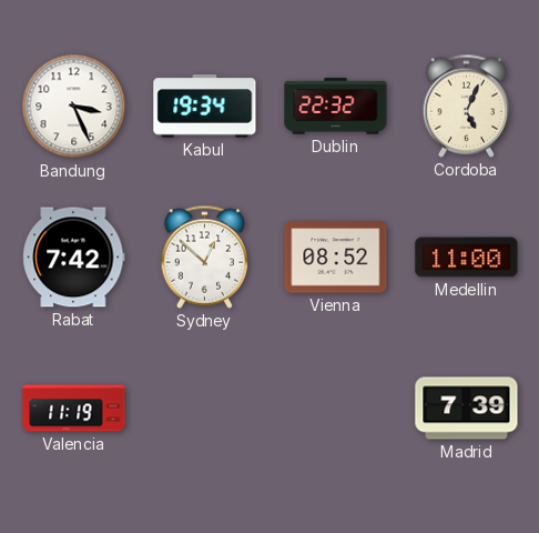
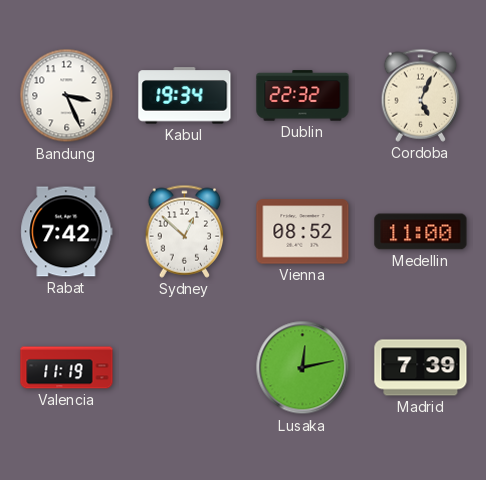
Lusaka: none -> 12:13
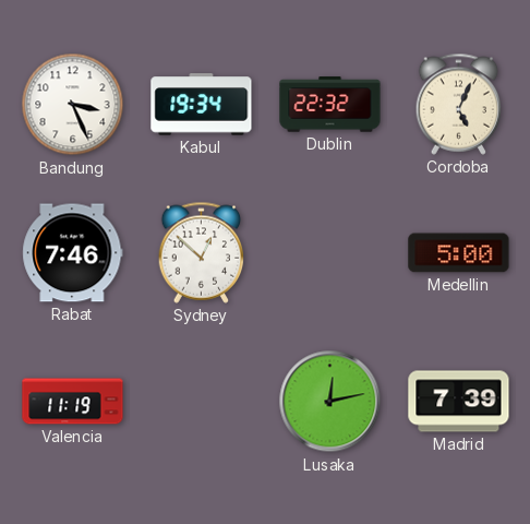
Rabat: 7:42 -> 7:46
Vienna: 08:52 -> none
Medellin: 11:00 -> 5:00
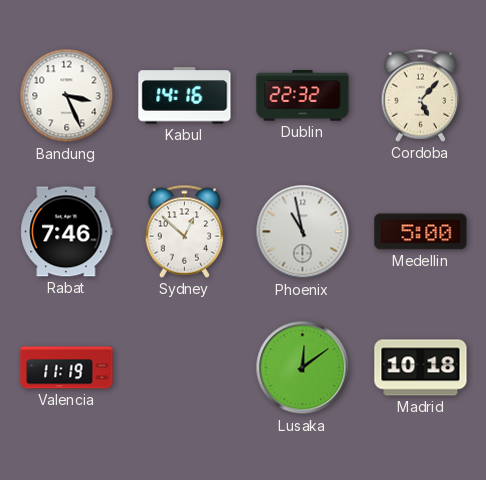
Kabul: 19:34 -> 14:16
Cordoba: 5:04 -> 5:07
Phoenix: none -> 10:58
Lusaka: 12:13 -> 12:09
Madrid: 7:39 -> 10:18
